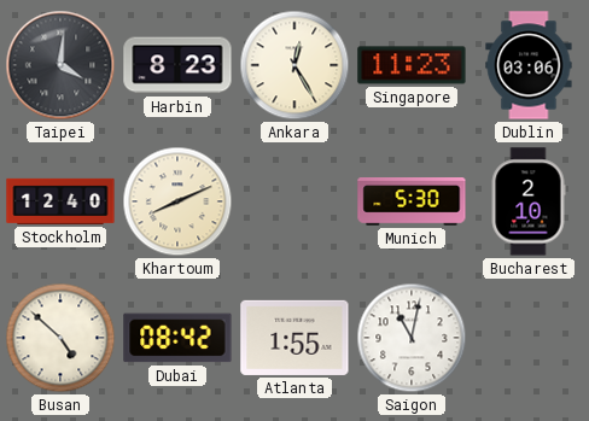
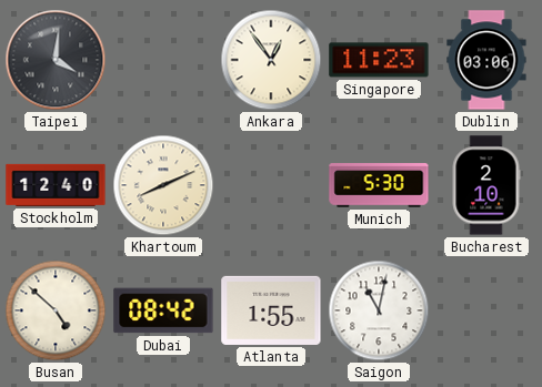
Harbin: 8:23 -> none
Ankara: 12:25 -> 12:54
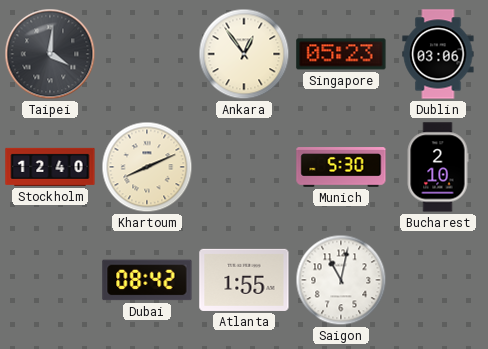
Singapore: 11:23 -> 05:23
Busan: 4:52 -> none
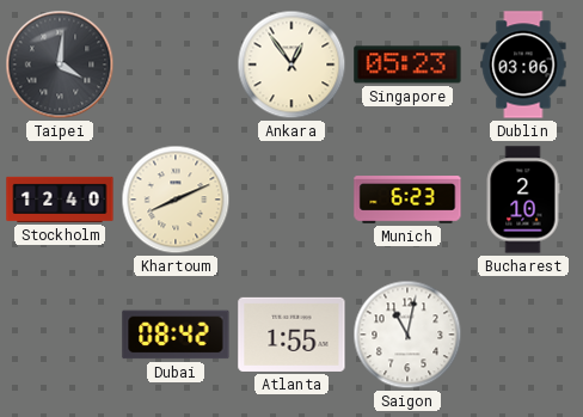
Munich: 5:30 -> 6:23
